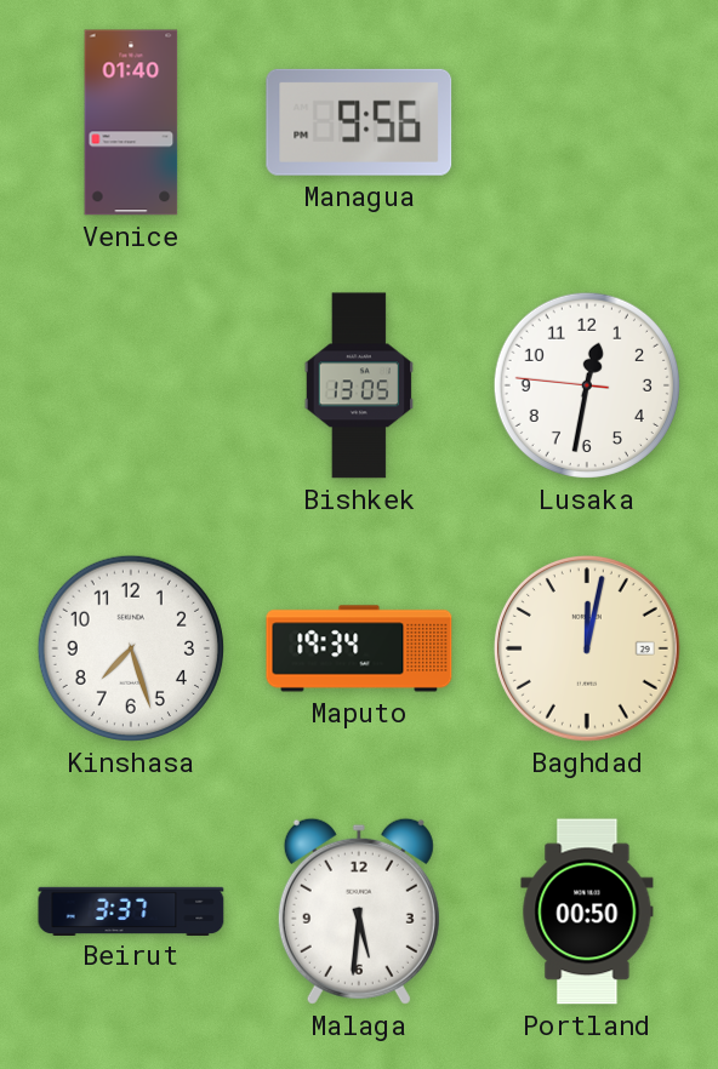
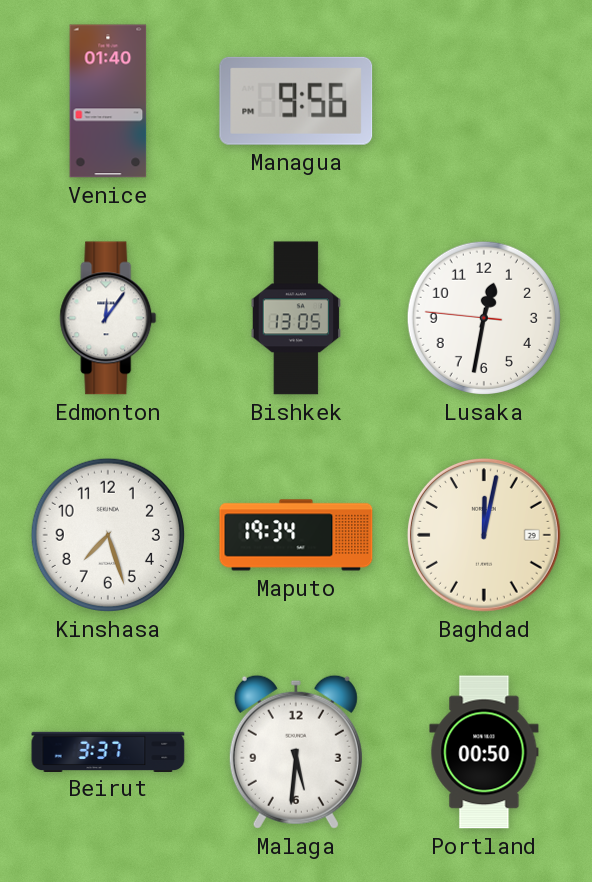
Edmonton: none -> 12:06
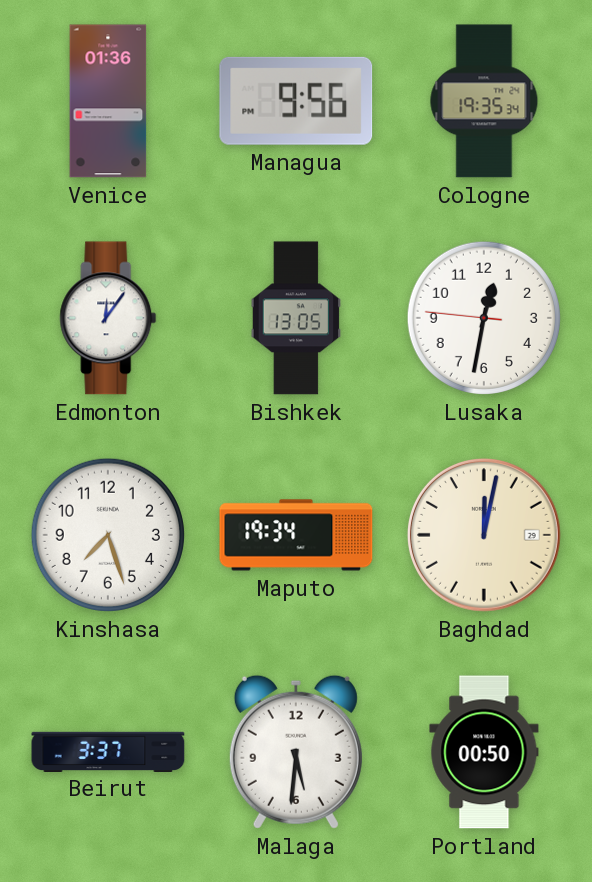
Venice: 01:40 -> 01:36
Cologne: none -> 19:35
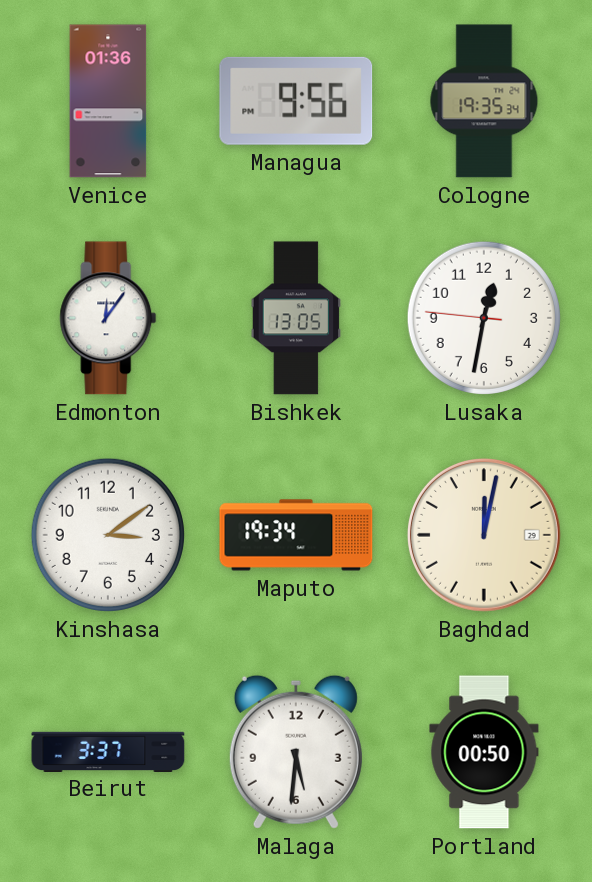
Kinshasa: 7:27 -> 3:09
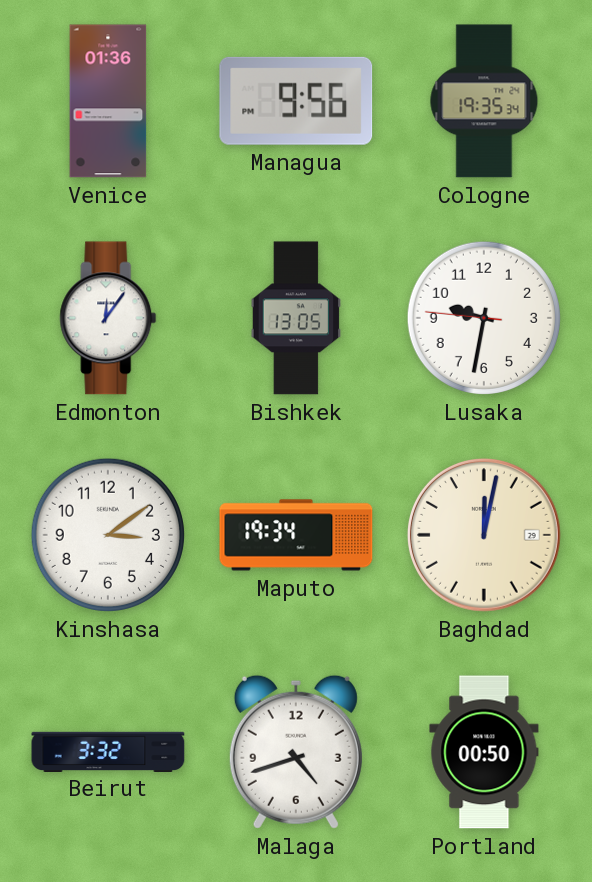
Lusaka: 12:31 -> 9:31
Beirut: 3:37 -> 3:32
Malaga: 5:31 -> 4:42
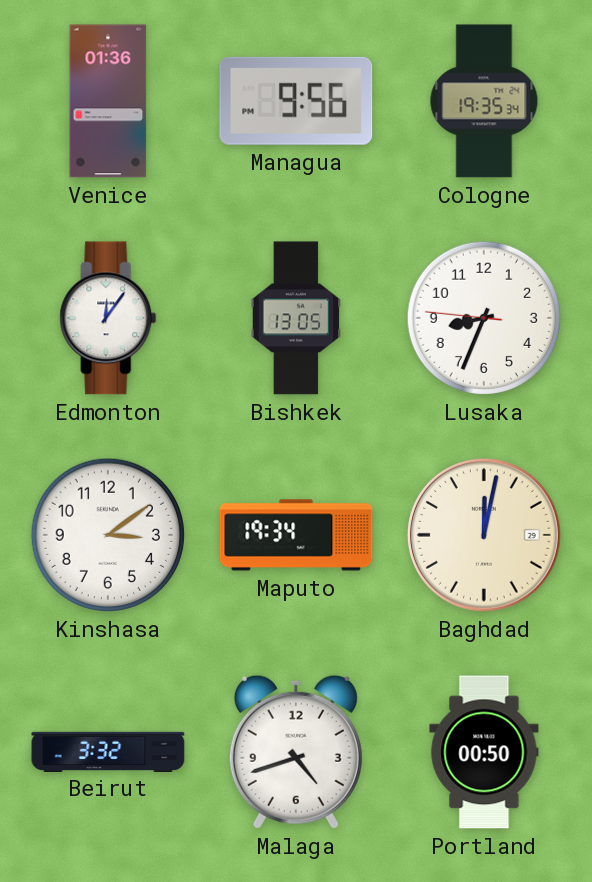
Lusaka: 9:31 -> 8:33
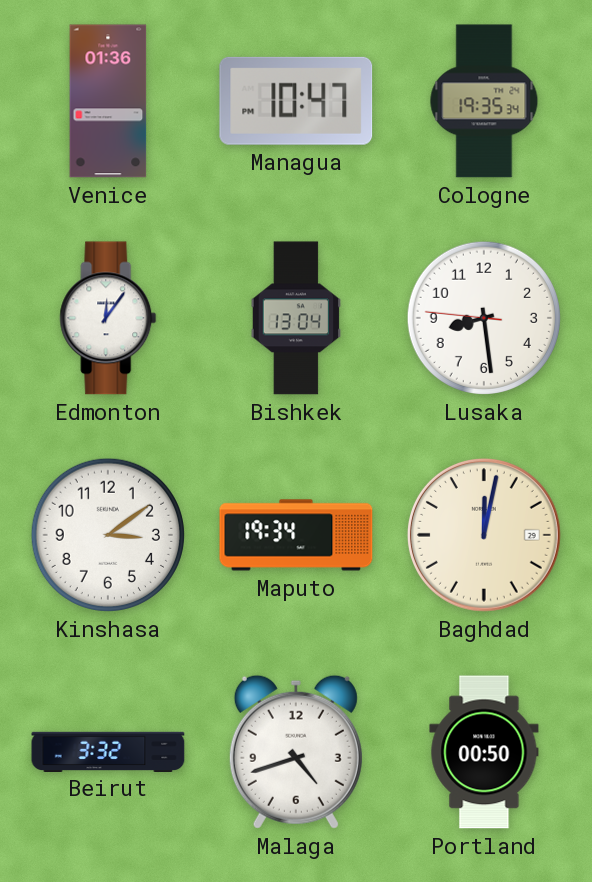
Managua: 9:56 -> 10:47
Bishkek: 13:05 -> 13:04
Lusaka: 8:33 -> 8:28
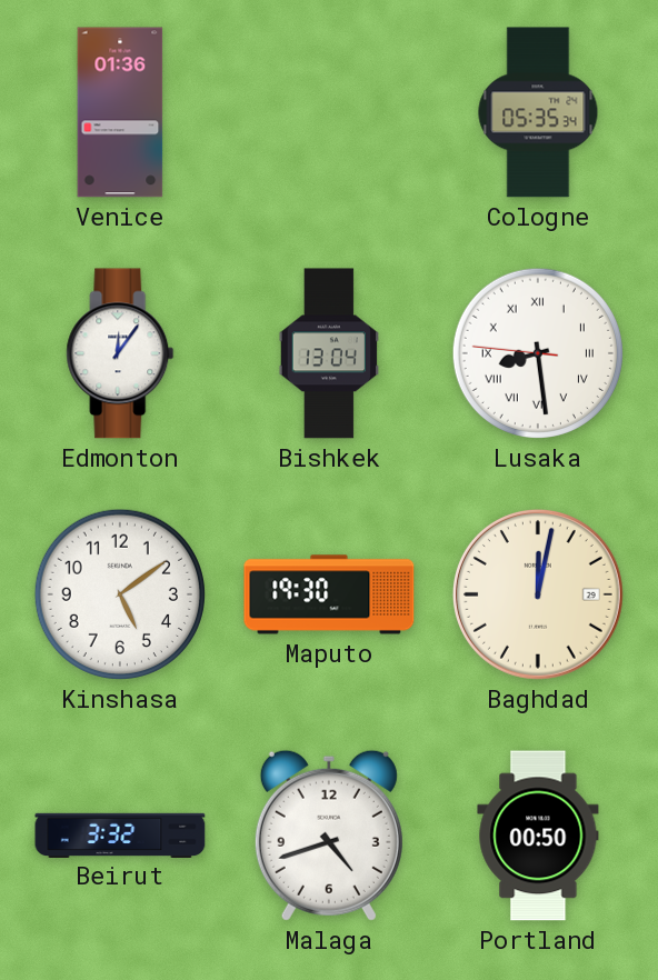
Managua: 10:47 -> none
Cologne: 19:35 -> 05:35
Lusaka numerals: Arabic -> Roman
Kinshasa: 3:09 -> 5:09
Maputo: 19:34 -> 19:30
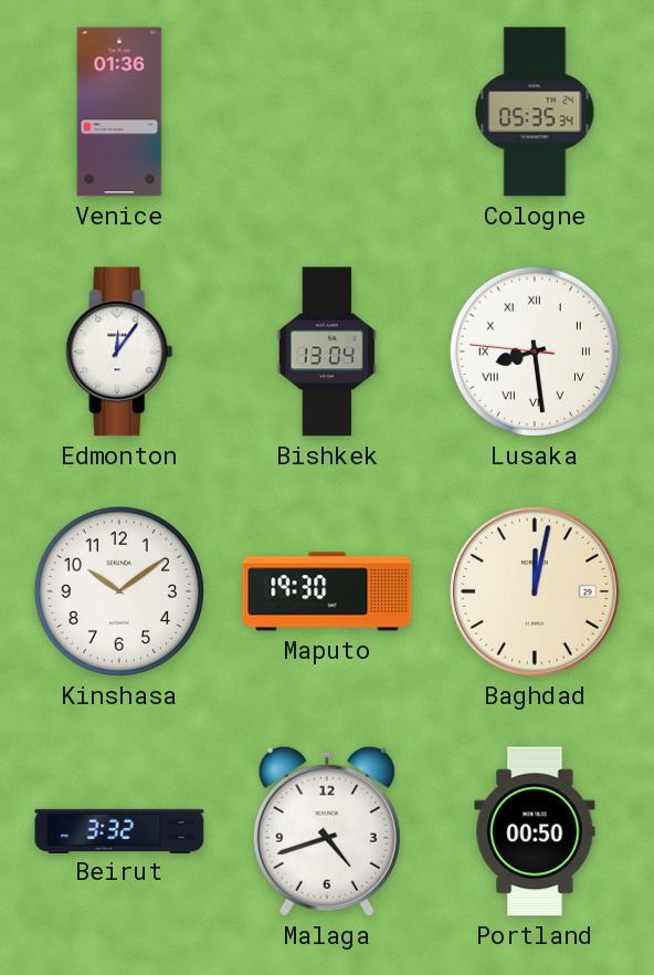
Kinshasa: 5:09 -> 10:09
